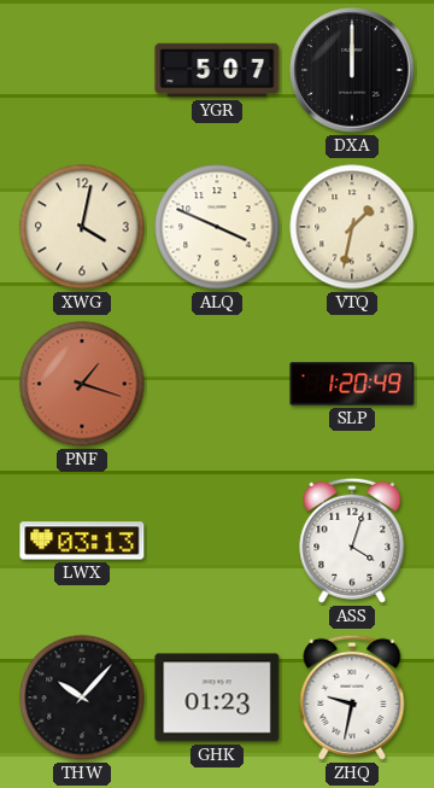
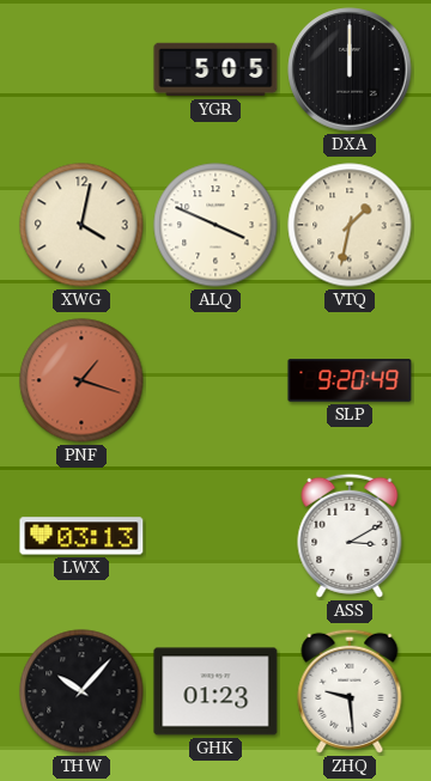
YGR: 5:07 -> 5:05
SLP: 1:20 -> 9:20
ASS: 4:03 -> 3:10
ZHQ: 9:32 -> 9:29
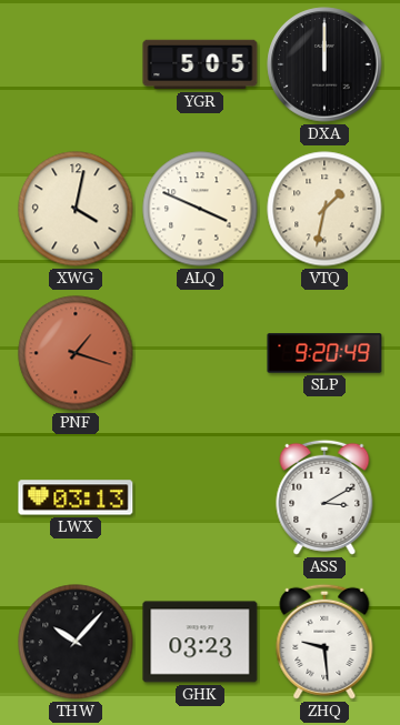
GHK: 01:23 -> 03:23
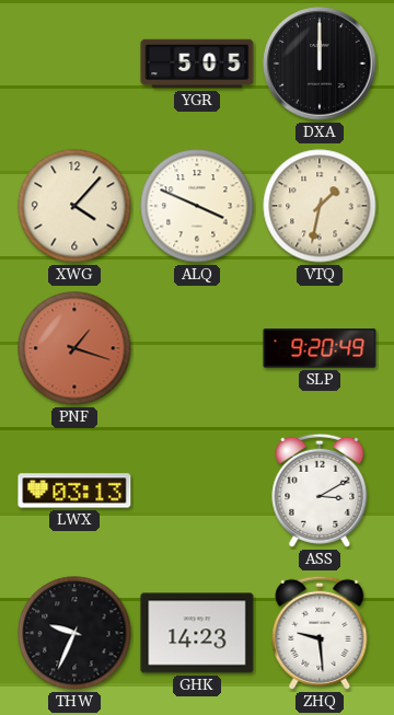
XWG: 4:02 -> 4:07
THW: 10:07 -> 9:34
GHK: 03:23 -> 14:23
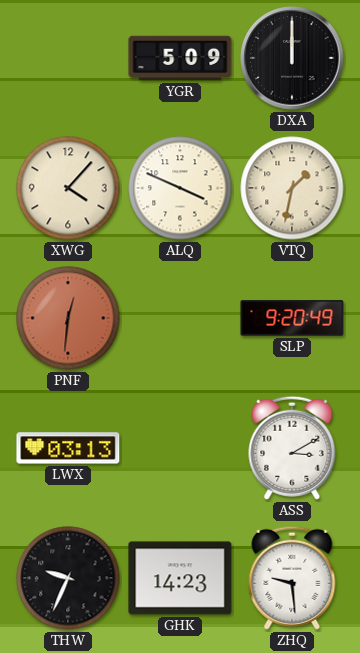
YGR: 5:05 -> 5:09
PNF: 1:18 -> 12:31
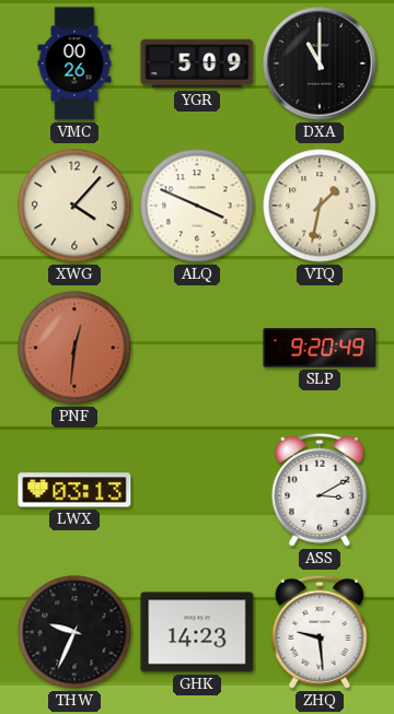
VMC: none -> 00:26
DXA: 12:00 -> 11:00
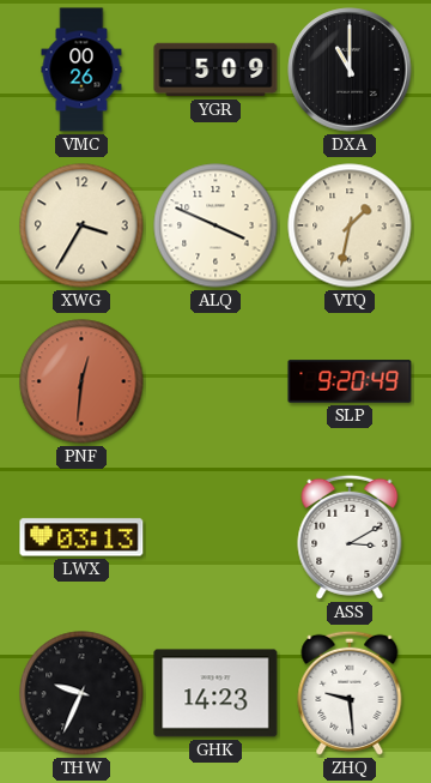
XWG: 4:07 -> 3:35
